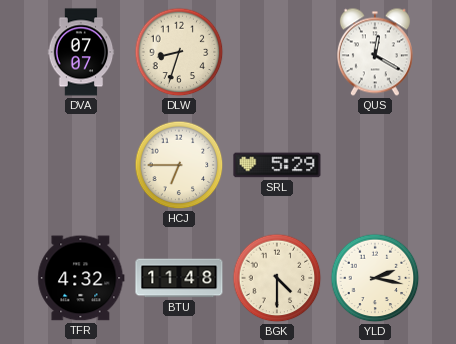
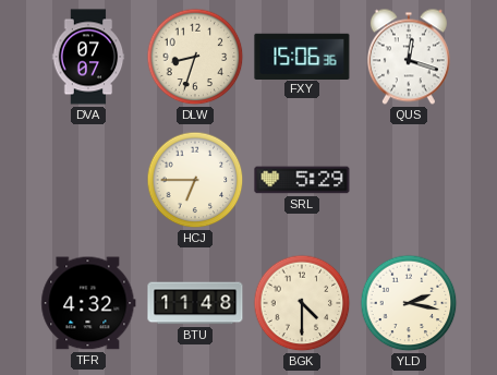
FXY: none -> 15:06
QUS: 12:20 -> 12:18
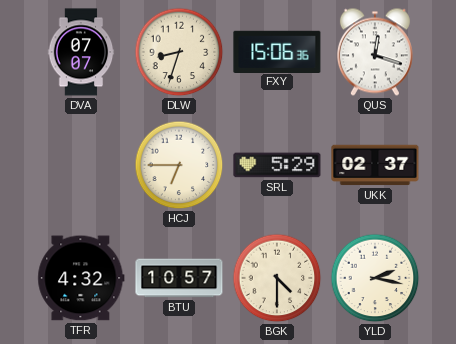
UKK: none -> 02:37
BTU: 11:48 -> 10:57
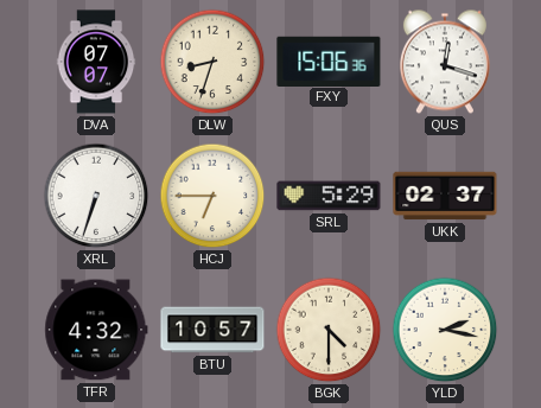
XRL: none -> 6:33
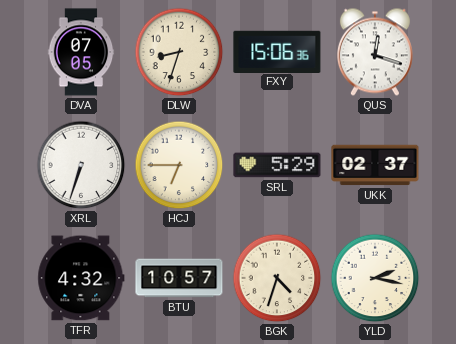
DVA: 07:07 -> 07:05
BGK: 4:30 -> 4:33
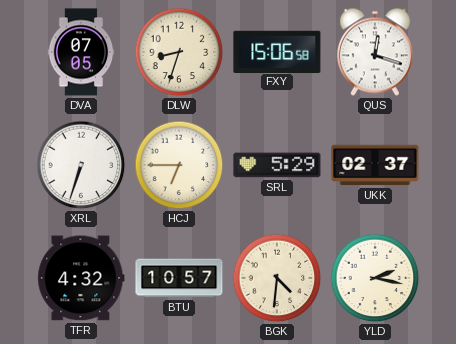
FXY: 15:06:36 -> 15:06:58
BGK: 4:33 -> 4:31
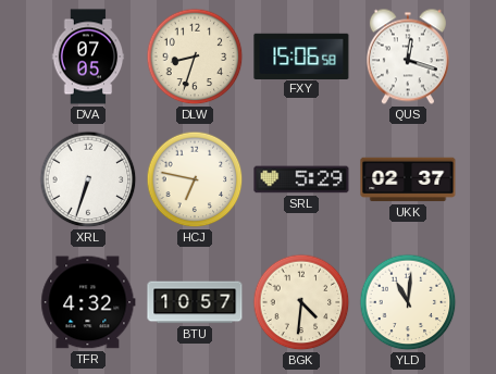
HCJ: 6:45 -> 6:47
YLD: 2:17 -> 11:01
